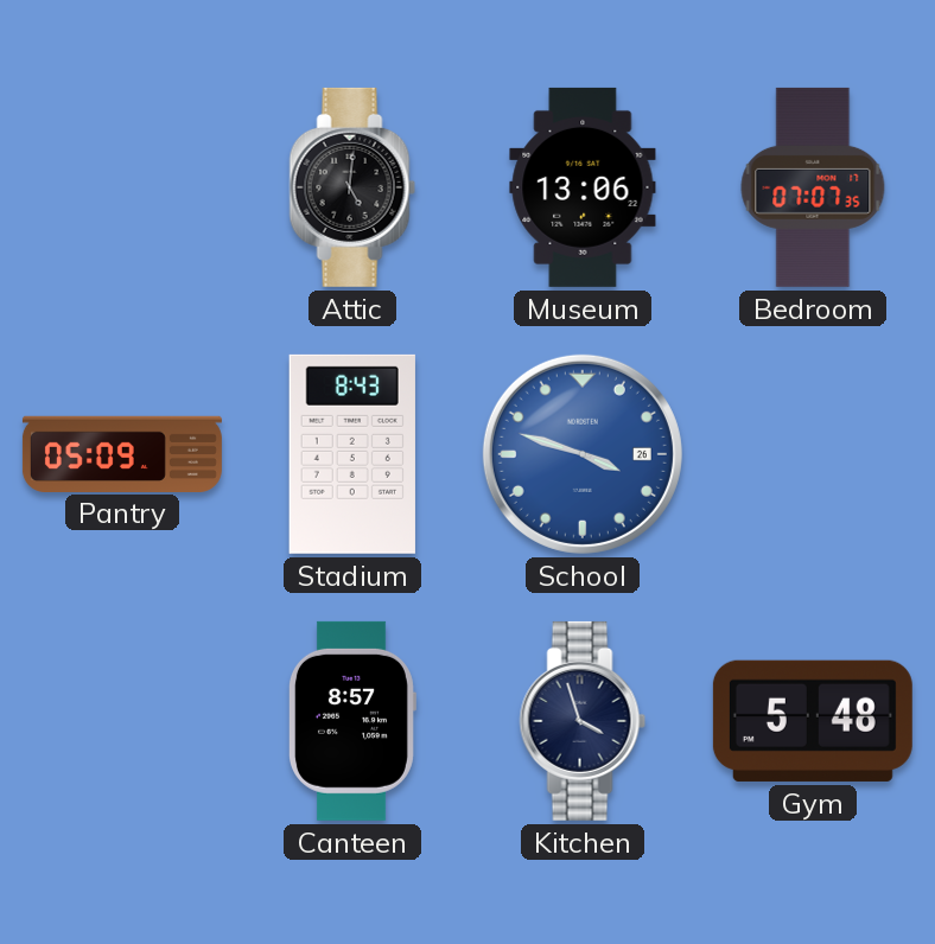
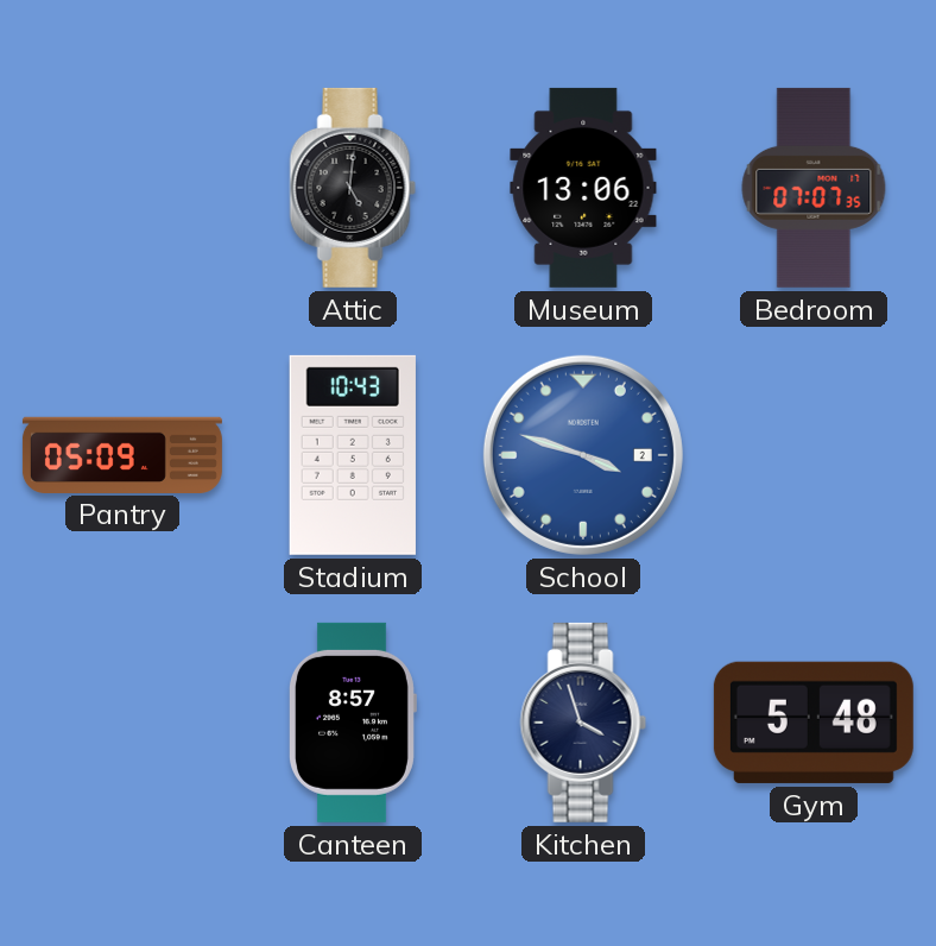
Stadium: 8:43 -> 10:43
School date: 26 -> 2
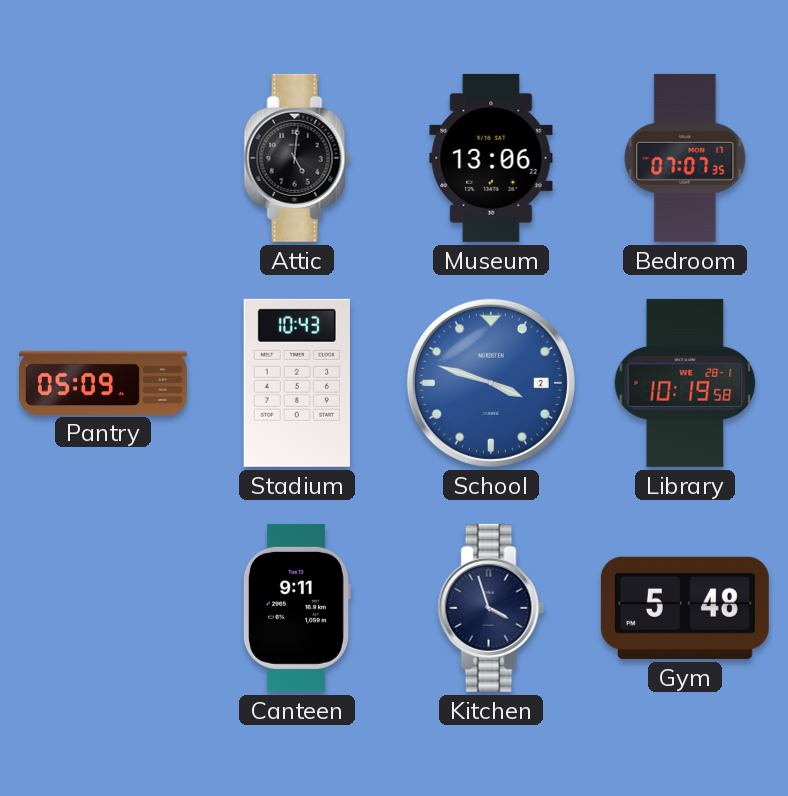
Library: none -> 10:19
Canteen: 8:57 -> 9:11
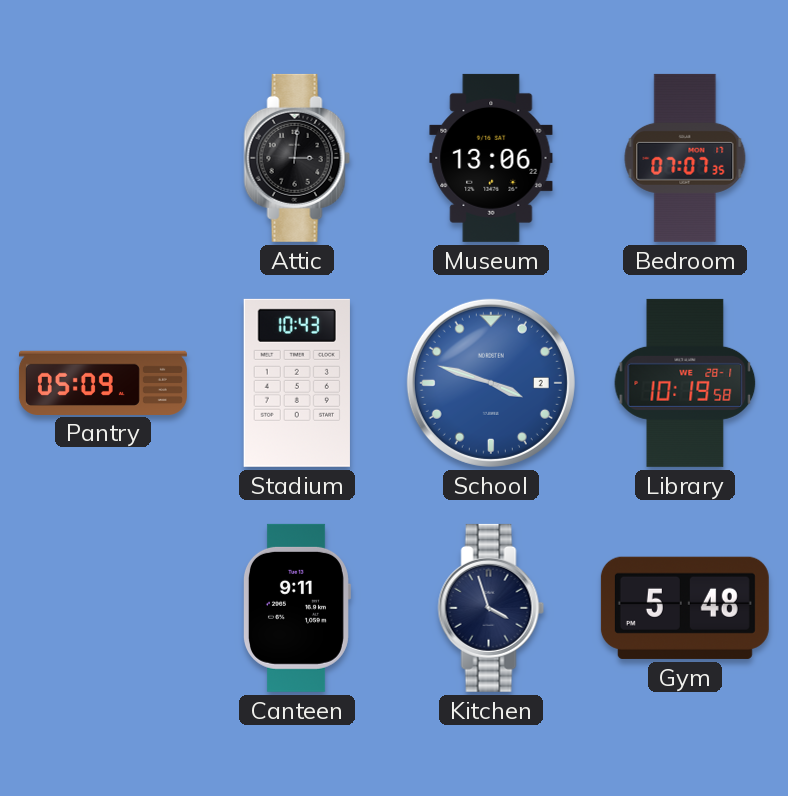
Attic: 5:01 -> 3:01
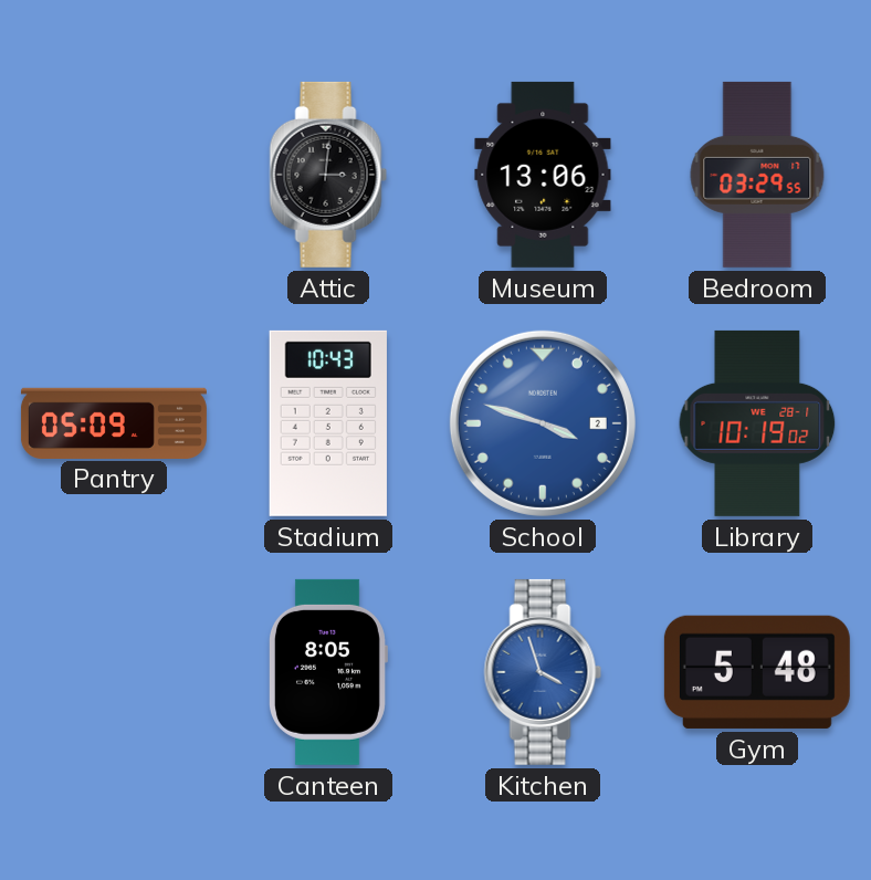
Bedroom: 07:07 -> 03:29
Library: 10:19:58 -> 10:19:02
Canteen: 9:11 -> 8:05
Kitchen dial: navy -> blue
